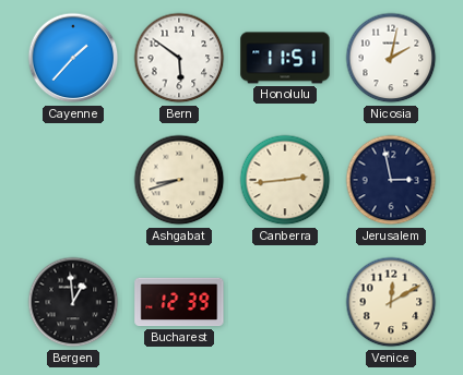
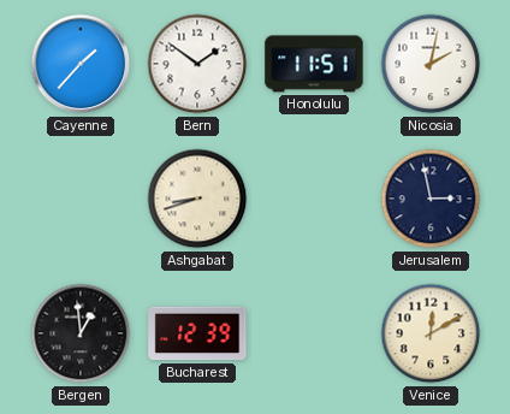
Bern: 5:51 -> 1:51
Canberra: 2:44 -> none
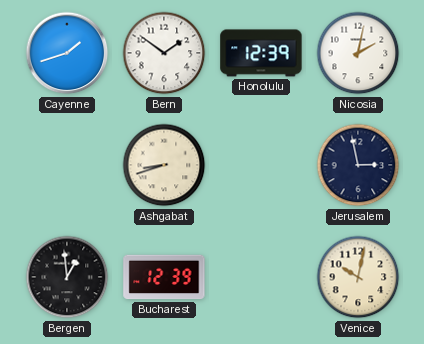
Cayenne: 1:37 -> 1:42
Honolulu: 11:51 -> 12:39
Venice: 12:10 -> 10:02
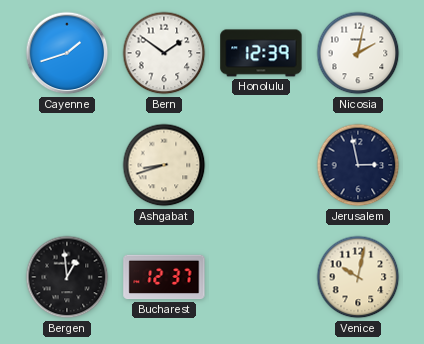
Bucharest: 12:39 -> 12:37
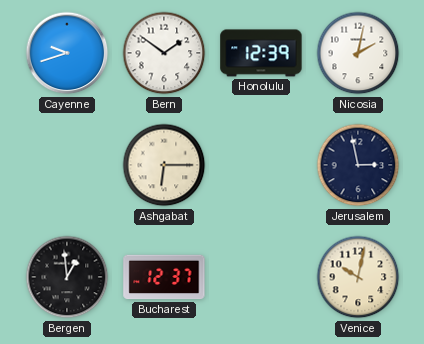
Cayenne: 1:42 -> 9:42
Ashgabat: 8:42 -> 6:15
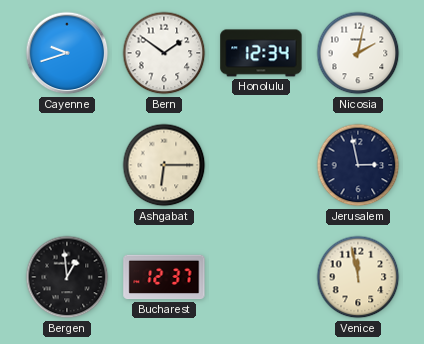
Honolulu: 12:39 -> 12:34
Venice: 10:02 -> 11:58
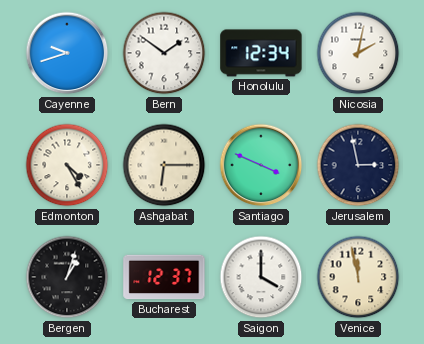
Edmonton: none -> 4:25
Santiago: none -> 3:49
Bergen: 12:59 -> 1:03
Saigon: none -> 4:00
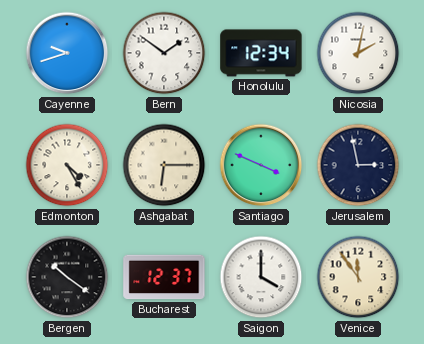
Bergen: 1:03 -> 10:21
Venice: 11:58 -> 11:54
